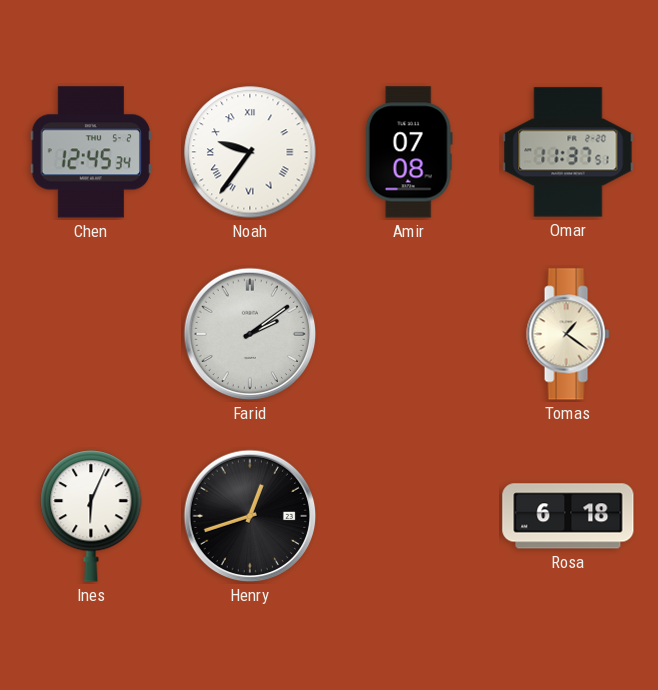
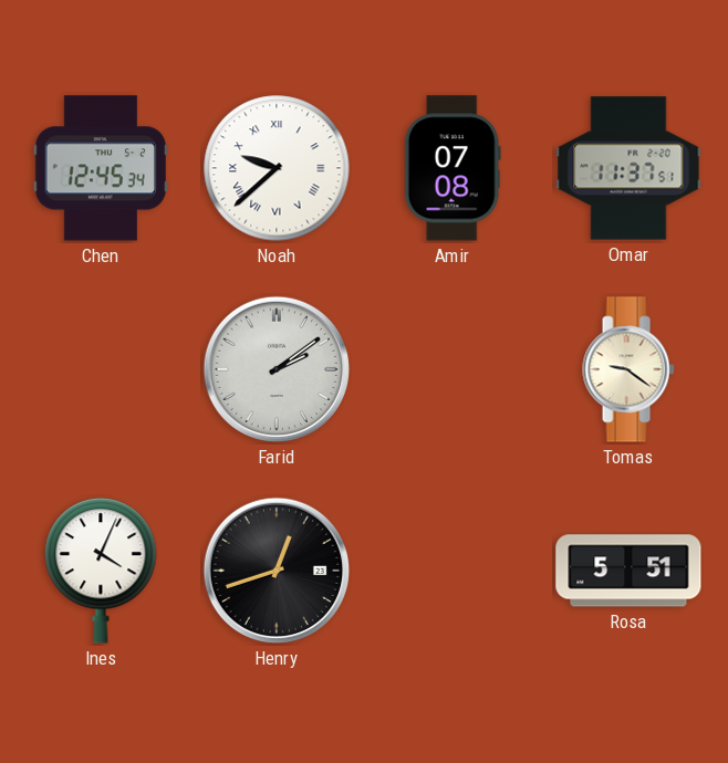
Noah: 9:36 -> 9:38
Tomas: 1:21 -> 9:21
Ines: 6:04 -> 4:04
Rosa: 6:18 -> 5:51
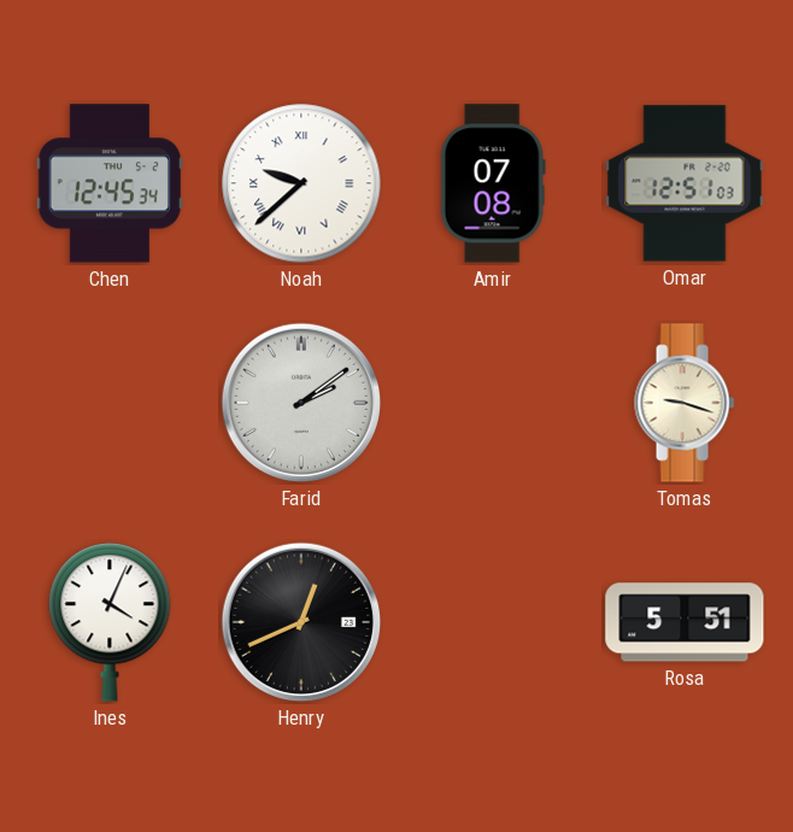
Omar: 11:37 -> 12:51
Tomas: 9:21 -> 9:18
Henry: 12:42 -> 12:41
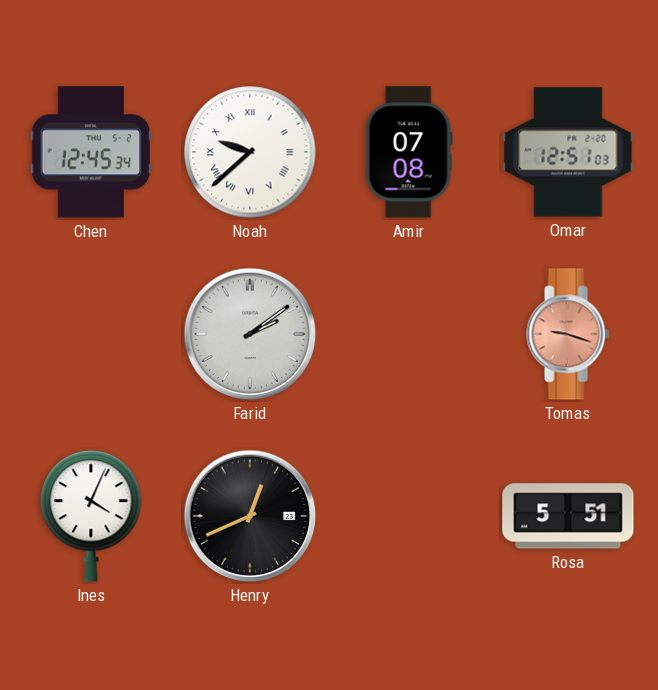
Tomas dial: cream -> salmon
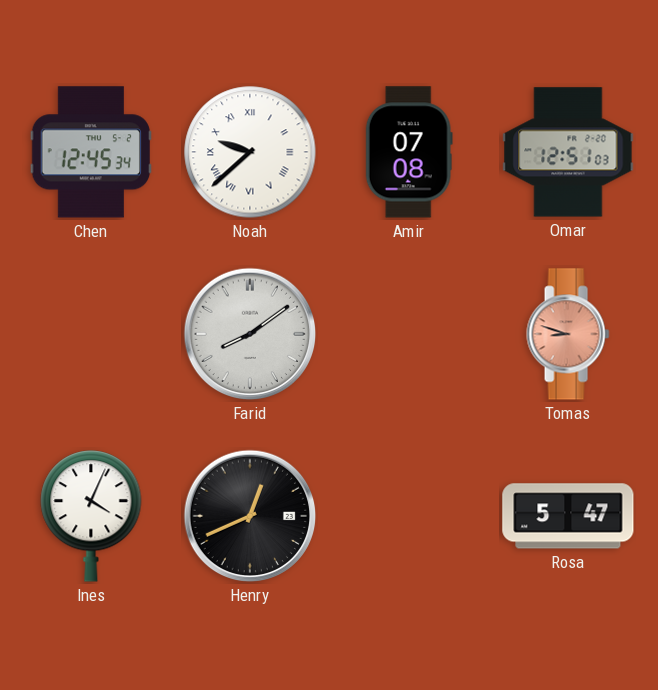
Farid: 2:09 -> 8:09
Tomas: 9:18 -> 8:48
Rosa: 5:51 -> 5:47
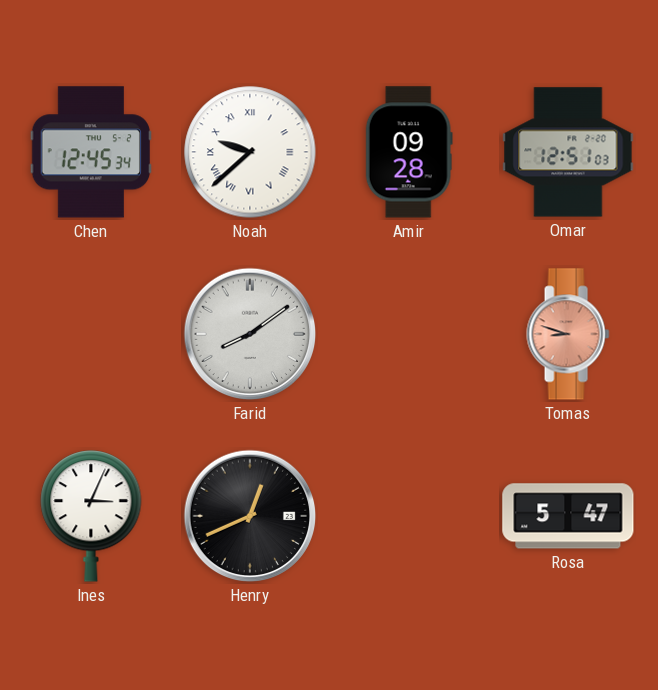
Amir: 07:08 -> 09:28
Ines: 4:04 -> 3:04
